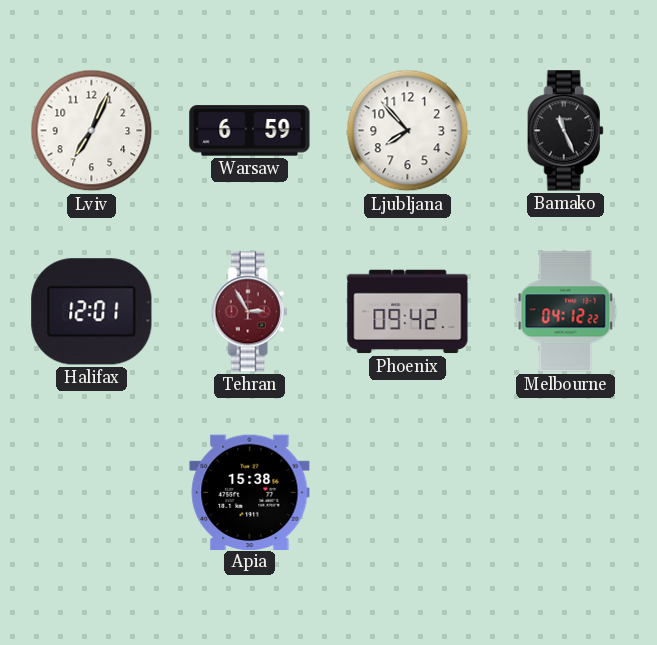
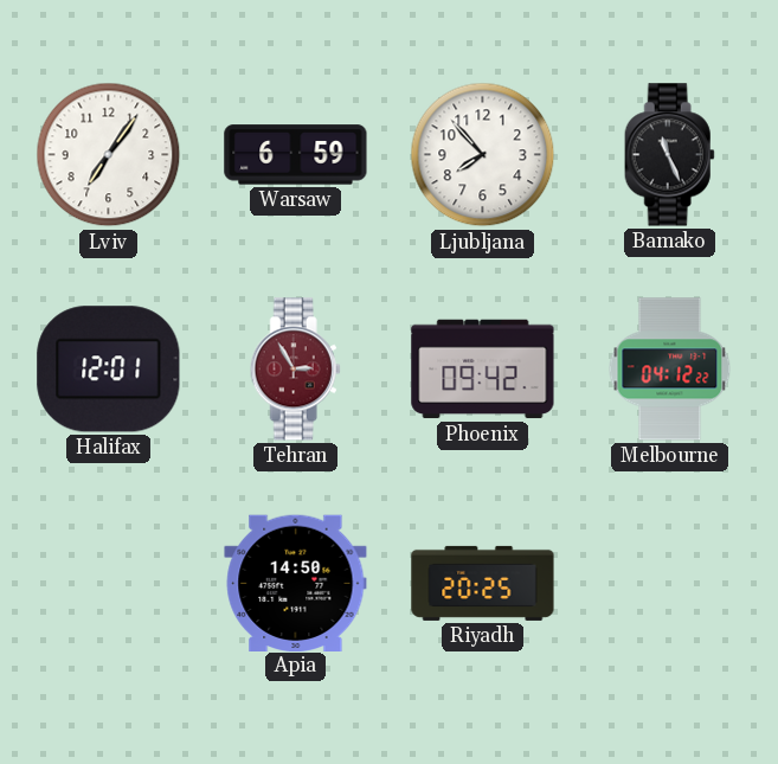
Lviv: 7:04 -> 7:06
Apia: 15:38 -> 14:50
Riyadh: none -> 20:25
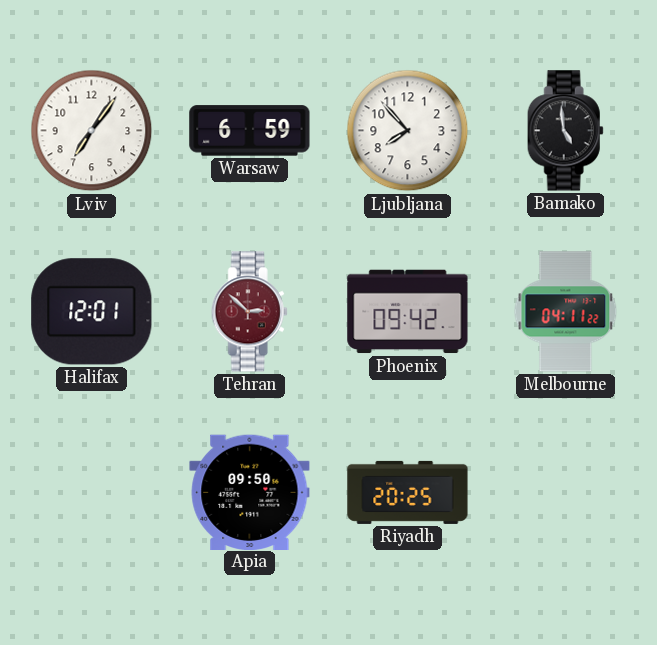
Bamako: 11:26 -> 4:59
Tehran: 2:55 -> 2:52
Melbourne: 04:12 -> 04:11
Apia: 14:50 -> 09:50
